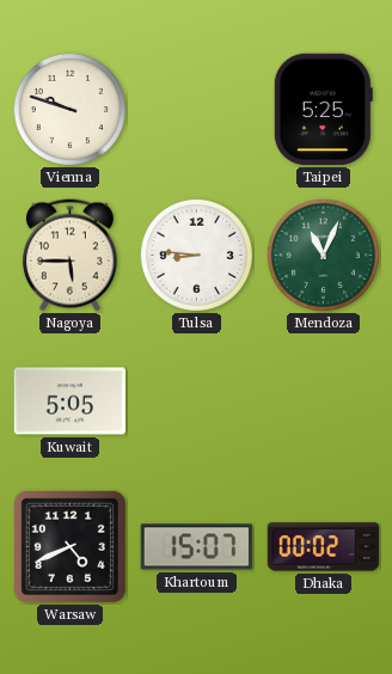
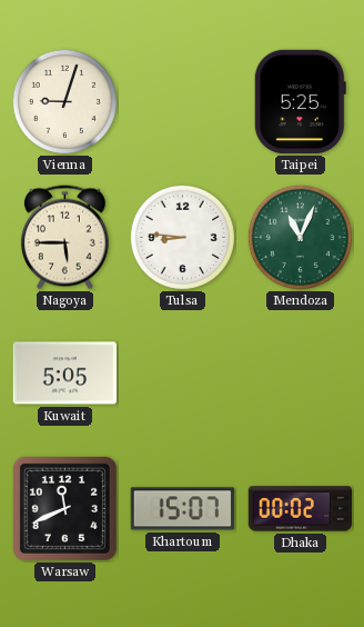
Vienna: 9:48 -> 9:03
Warsaw: 4:41 -> 11:41
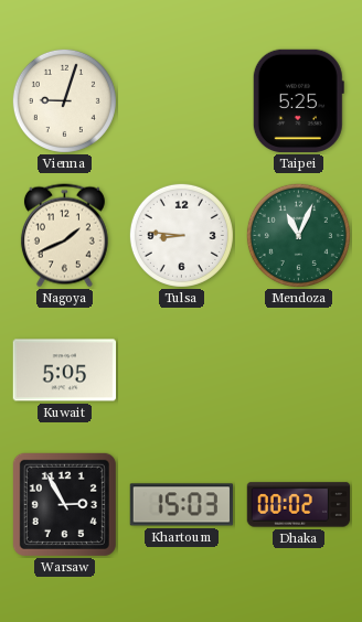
Nagoya: 5:45 -> 1:41
Warsaw: 11:41 -> 2:55
Khartoum: 15:07 -> 15:03
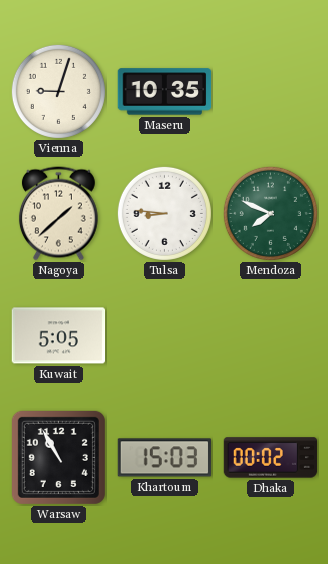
Maseru: none -> 10:35
Taipei: 5:25 -> none
Nagoya: 1:41 -> 1:38
Mendoza: 11:04 -> 7:49
Warsaw: 2:55 -> 10:55
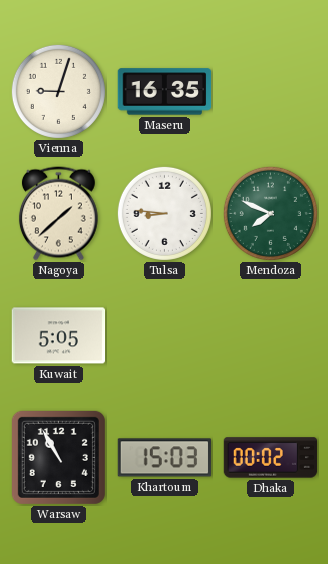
Maseru: 10:35 -> 16:35
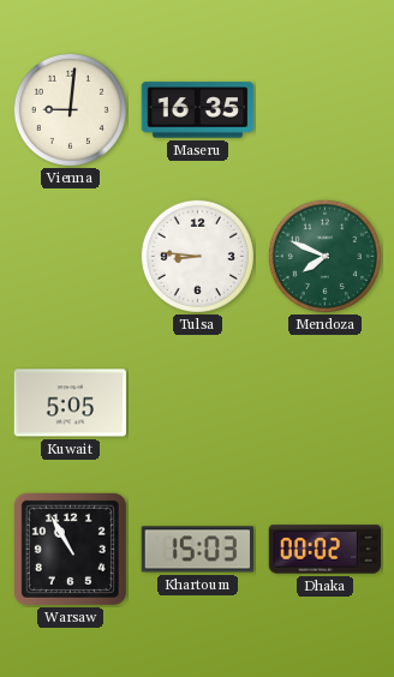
Vienna: 9:03 -> 9:01
Nagoya: 1:38 -> none
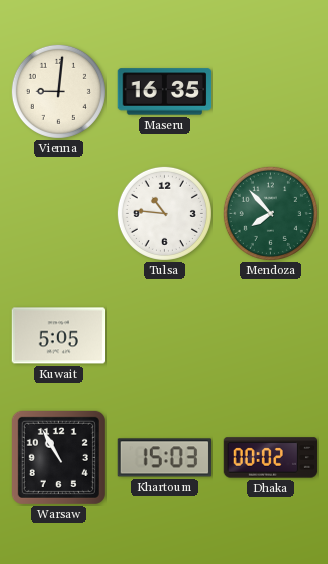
Tulsa: 8:46 -> 10:46
Mendoza: 7:49 -> 7:53
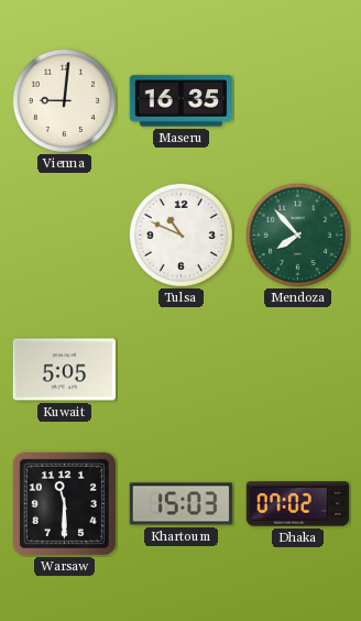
Tulsa: 10:46 -> 10:49
Warsaw: 10:55 -> 11:30
Dhaka: 00:02 -> 07:02
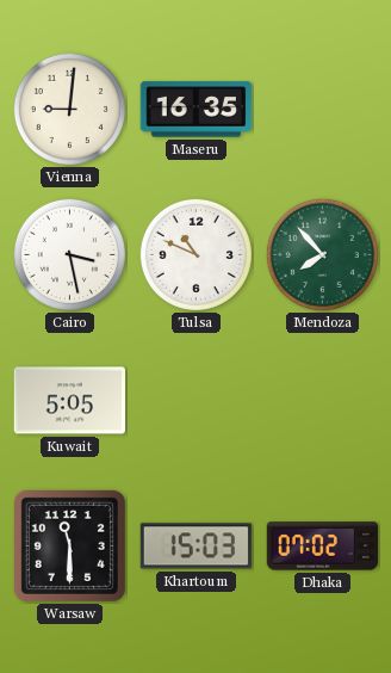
Cairo: none -> 3:28
